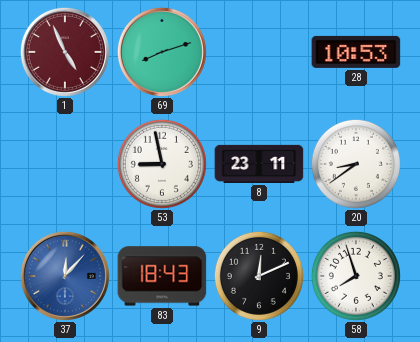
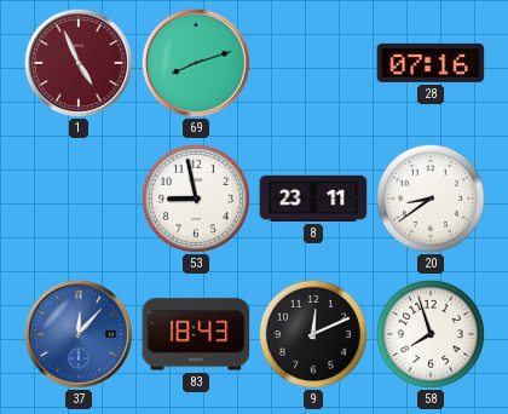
28: 10:53 -> 07:16
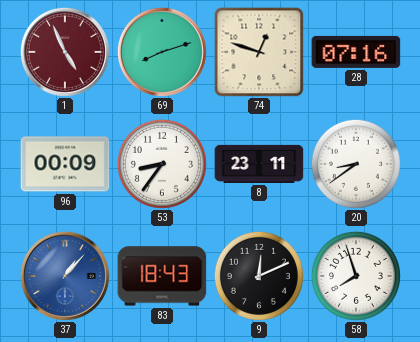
74: none -> 12:48
96: none -> 00:09
53: 8:58 -> 8:36
37: 12:07 -> 1:07
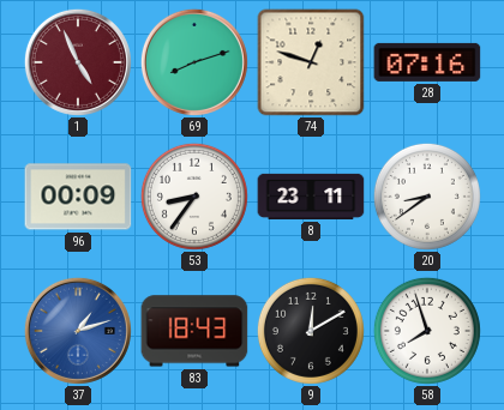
37: 1:07 -> 1:12
9: 12:11 -> 12:10
